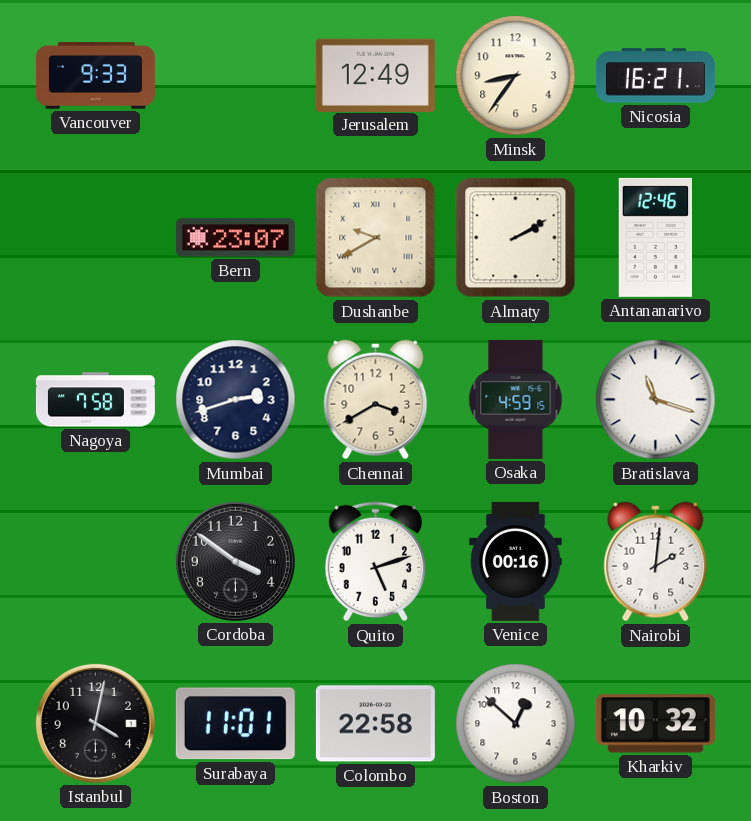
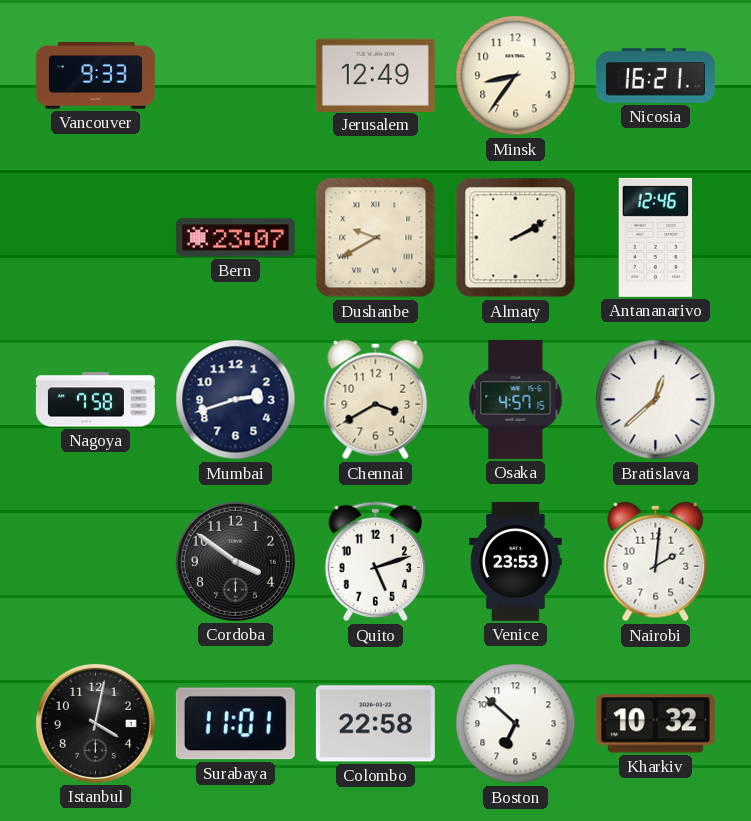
Osaka: 4:59 -> 4:57
Bratislava: 11:18 -> 12:38
Venice: 00:16 -> 23:53
Boston: 12:52 -> 6:52
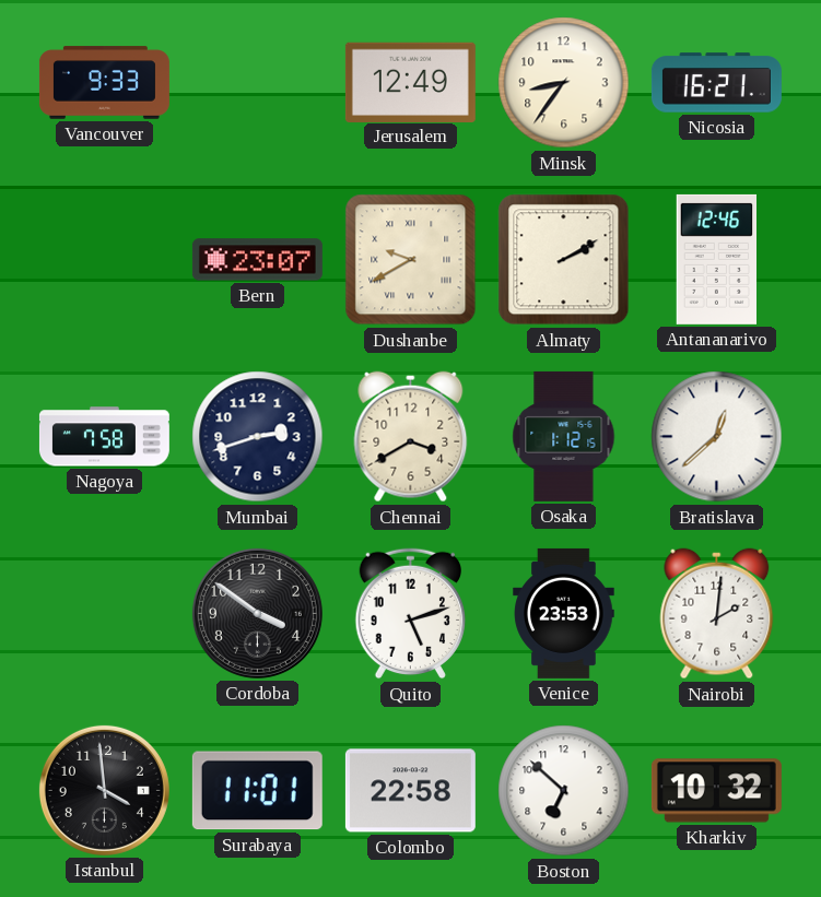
Osaka: 4:57 -> 1:12
Istanbul: 4:02 -> 3:59
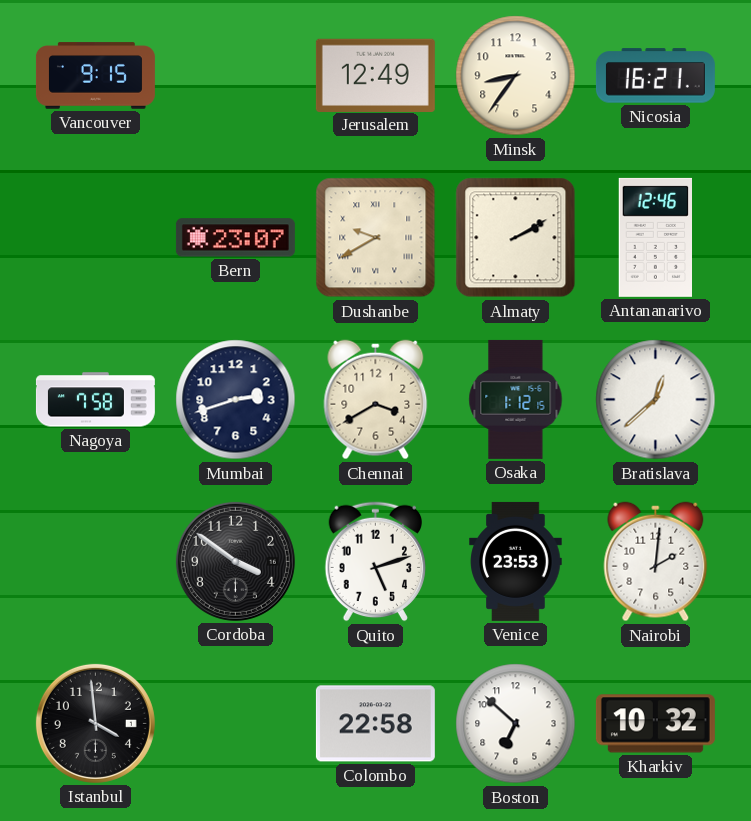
Vancouver: 9:33 -> 9:15
Surabaya: 11:01 -> none
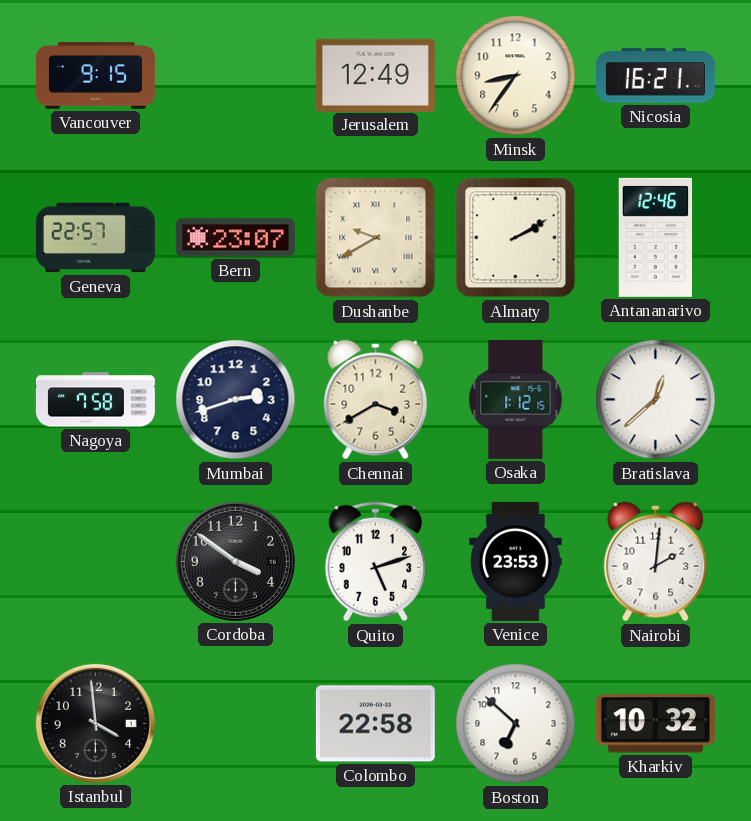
Geneva: none -> 22:57
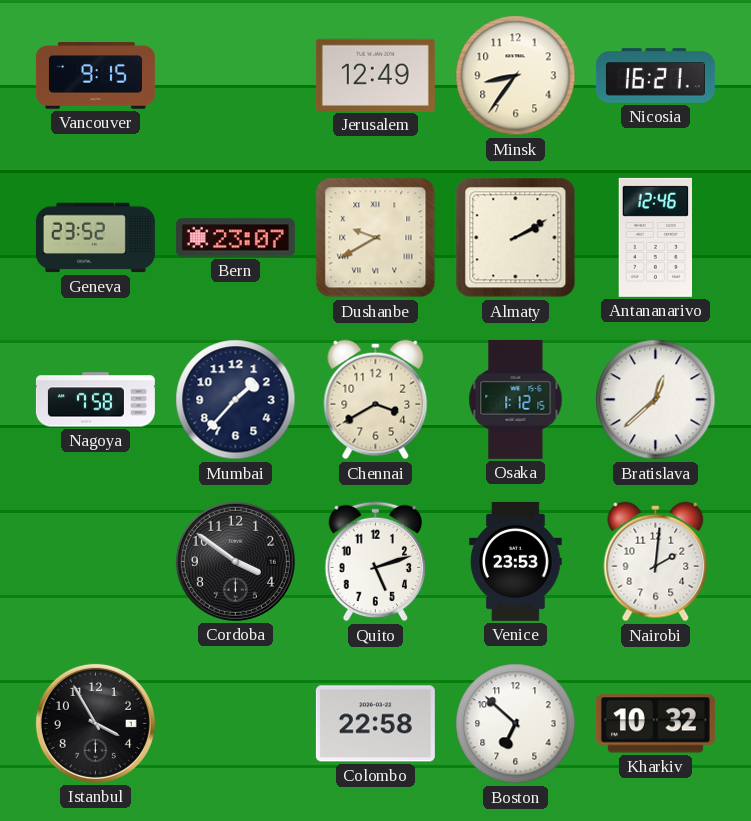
Geneva: 22:57 -> 23:52
Mumbai: 2:42 -> 1:37
Istanbul: 3:59 -> 3:55
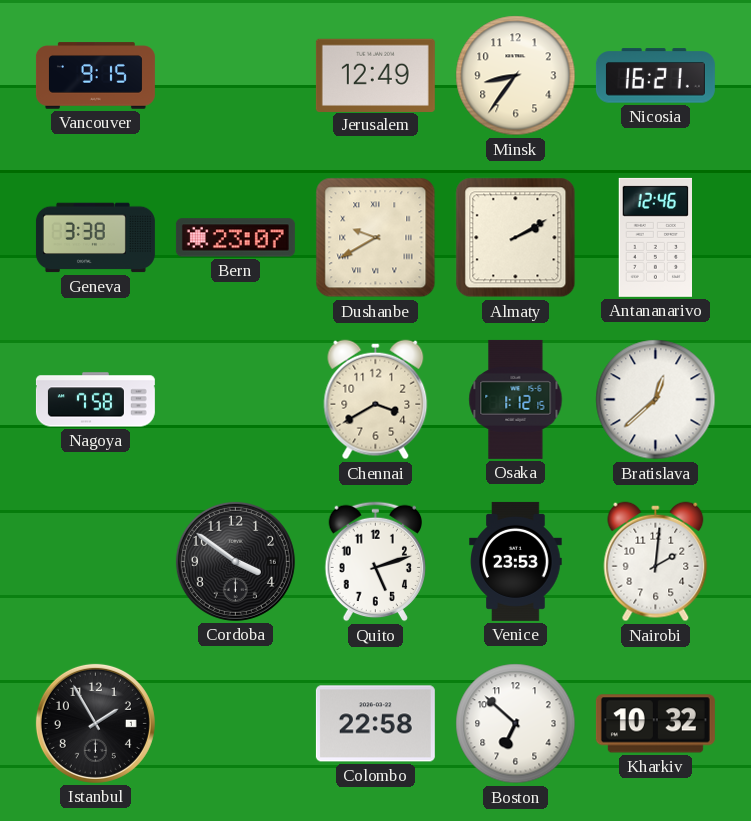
Geneva: 23:52 -> 3:38
Mumbai: 1:37 -> none
Istanbul: 3:55 -> 1:55
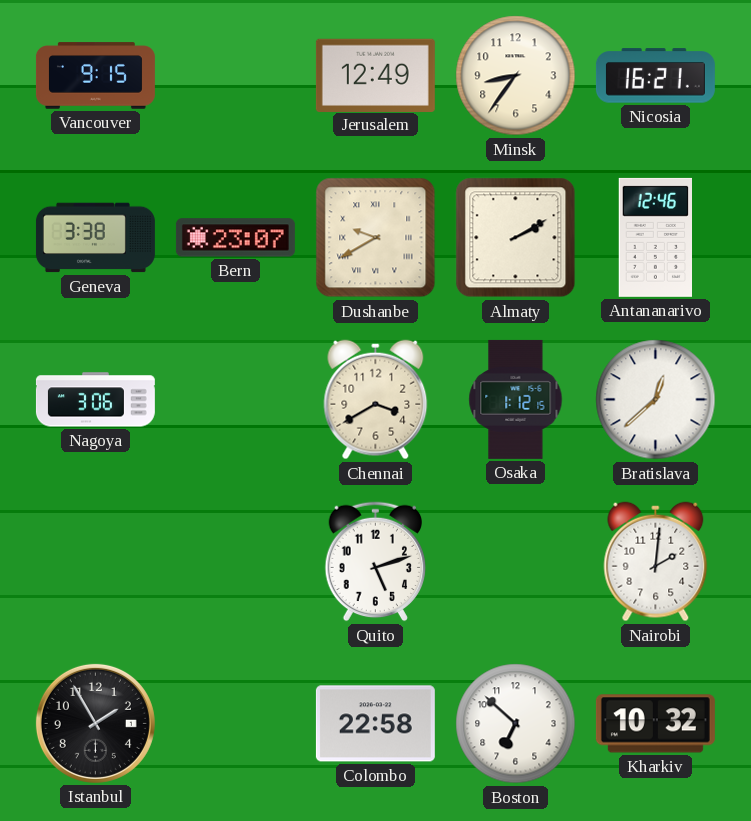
Nagoya: 7:58 -> 3:06
Cordoba: 3:51 -> none
Venice: 23:53 -> none
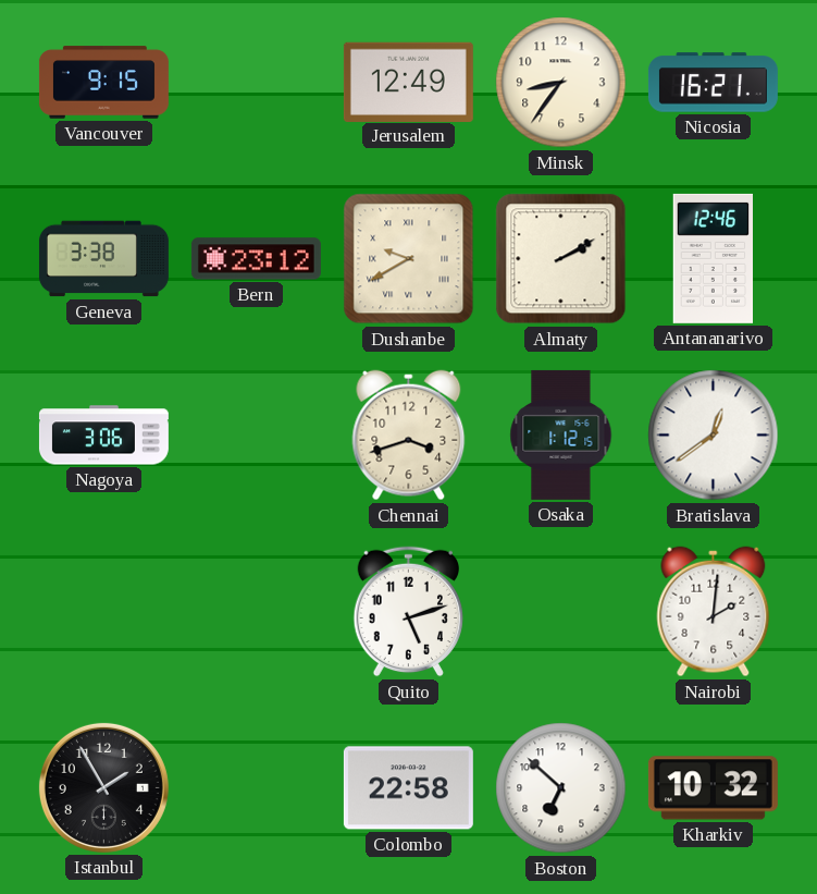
Bern: 23:07 -> 23:12
Chennai: 3:40 -> 3:42
Bratislava: 12:38 -> 12:39
